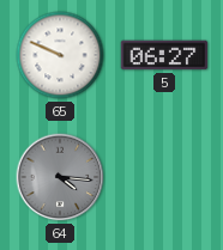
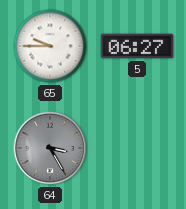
65: 9:49 -> 9:45
64: 4:16 -> 3:25
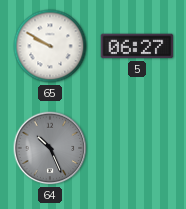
65: 9:45 -> 9:50
64: 3:25 -> 10:26
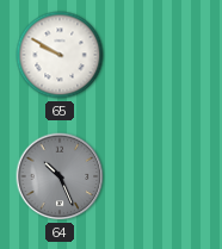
5: 06:27 -> none
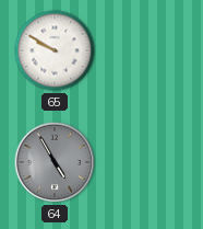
64: 10:26 -> 4:55
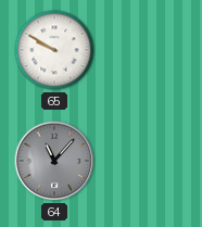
64: 4:55 -> 11:07
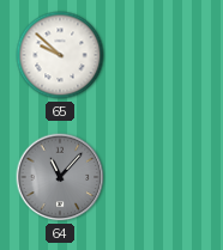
65: 9:50 -> 9:52
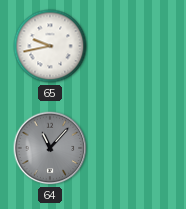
65: 9:52 -> 9:43
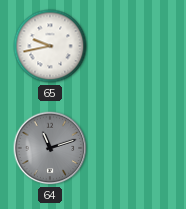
64: 11:07 -> 11:12
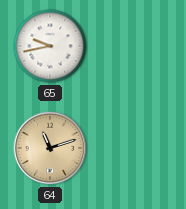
64 dial: grey -> champagne
